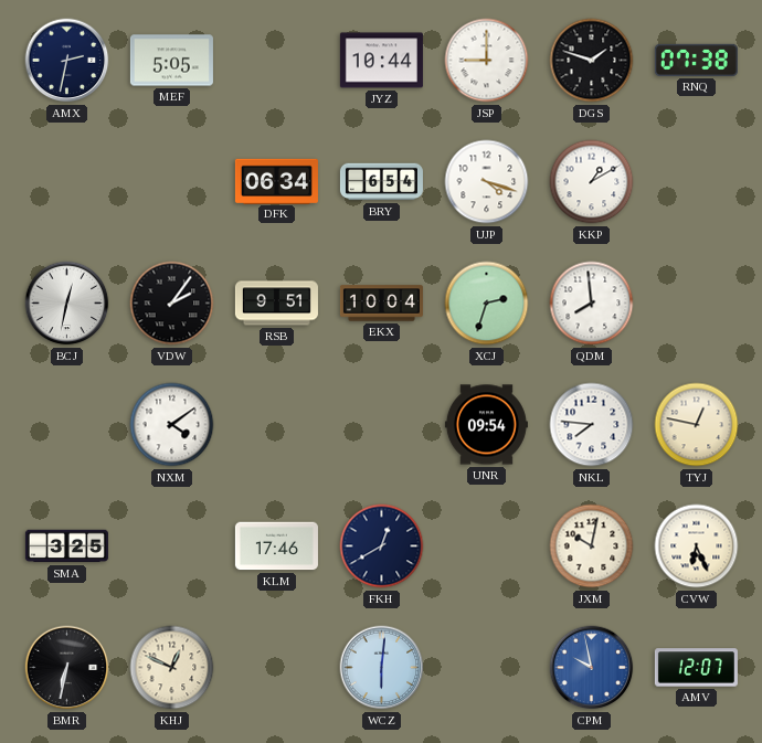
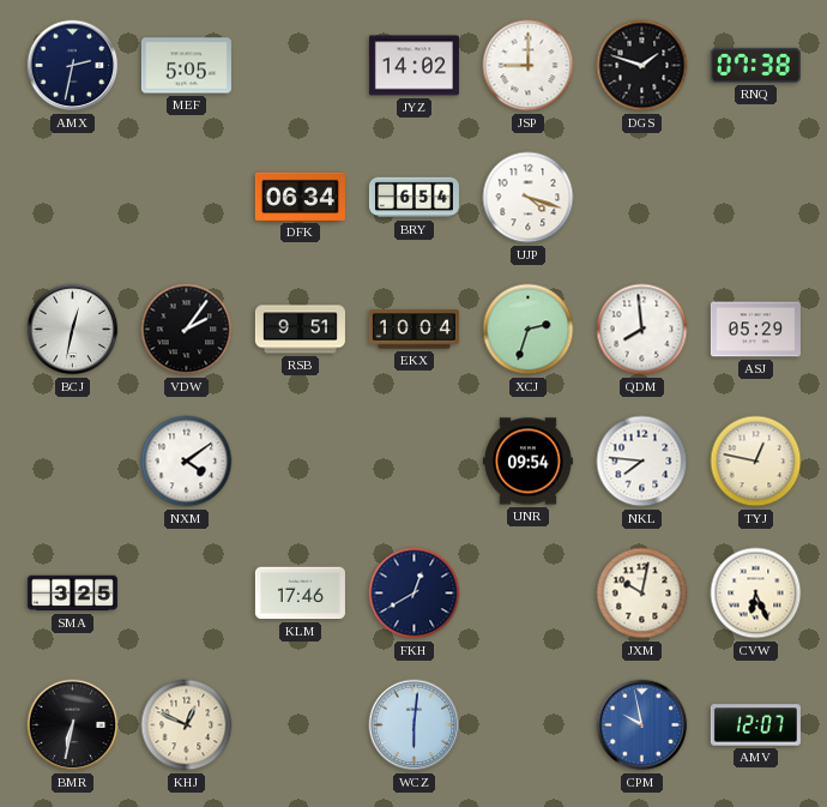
JYZ: 10:44 -> 14:02
KKP: 1:10 -> none
ASJ: none -> 05:29
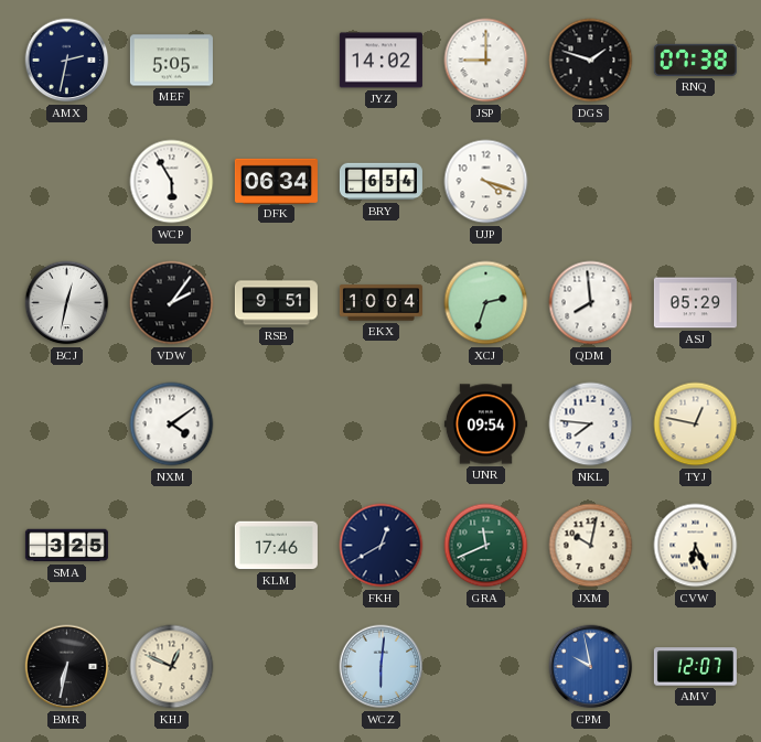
WCP: none -> 5:55
GRA: none -> 11:41
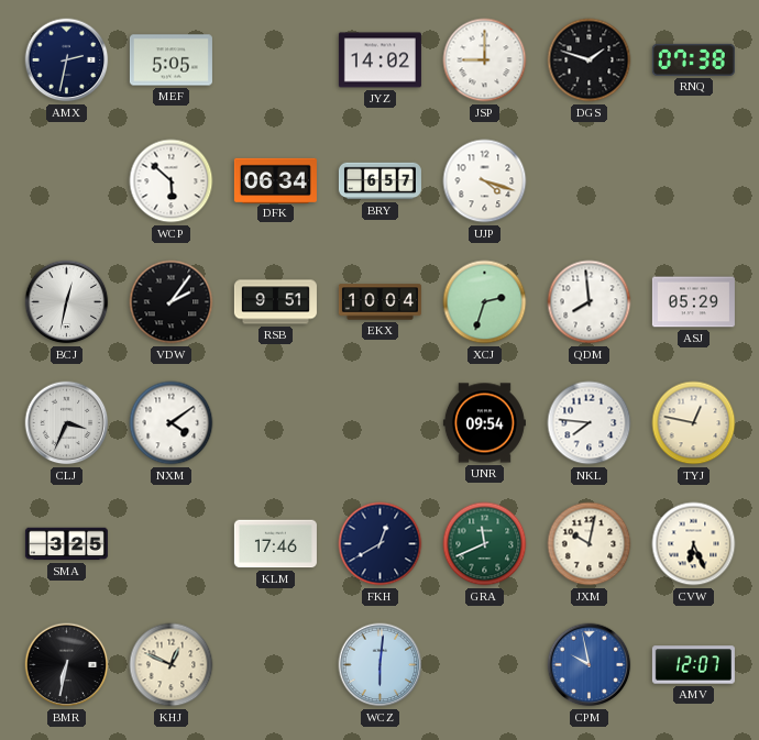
WCP: 5:55 -> 5:52
BRY: 6:54 -> 6:57
CLJ: none -> 3:34
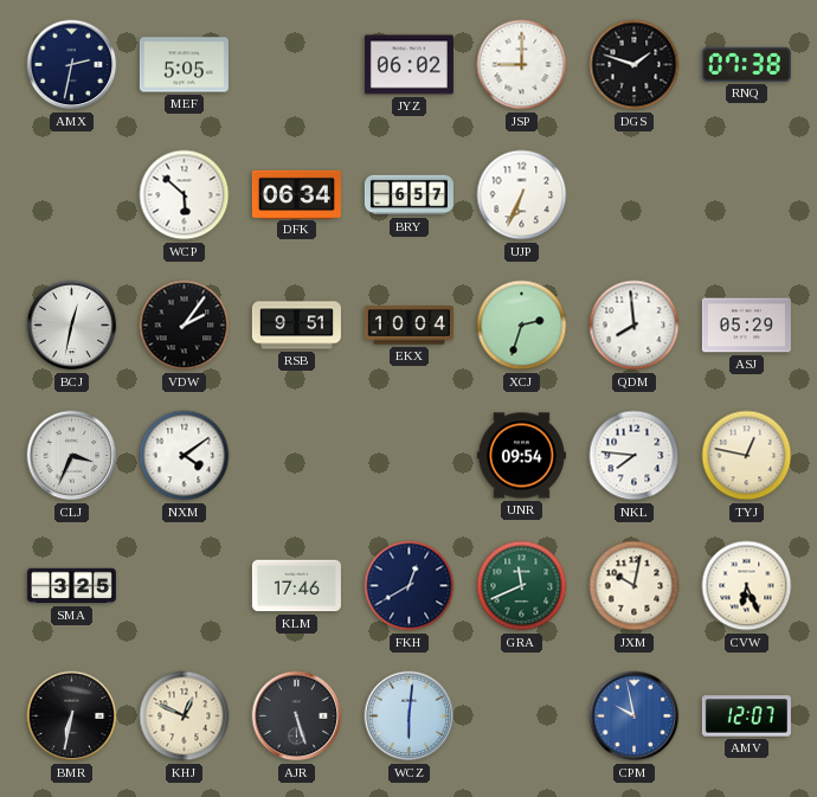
JYZ: 14:02 -> 06:02
UJP: 4:18 -> 6:34
AJR: none -> 5:27
